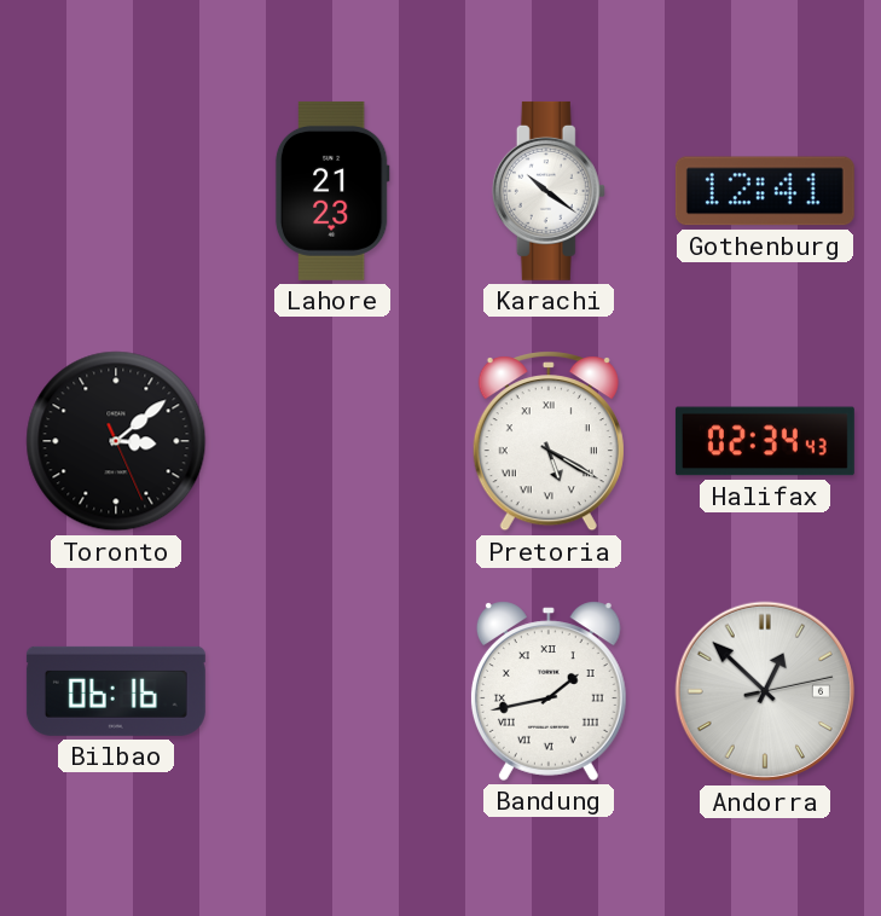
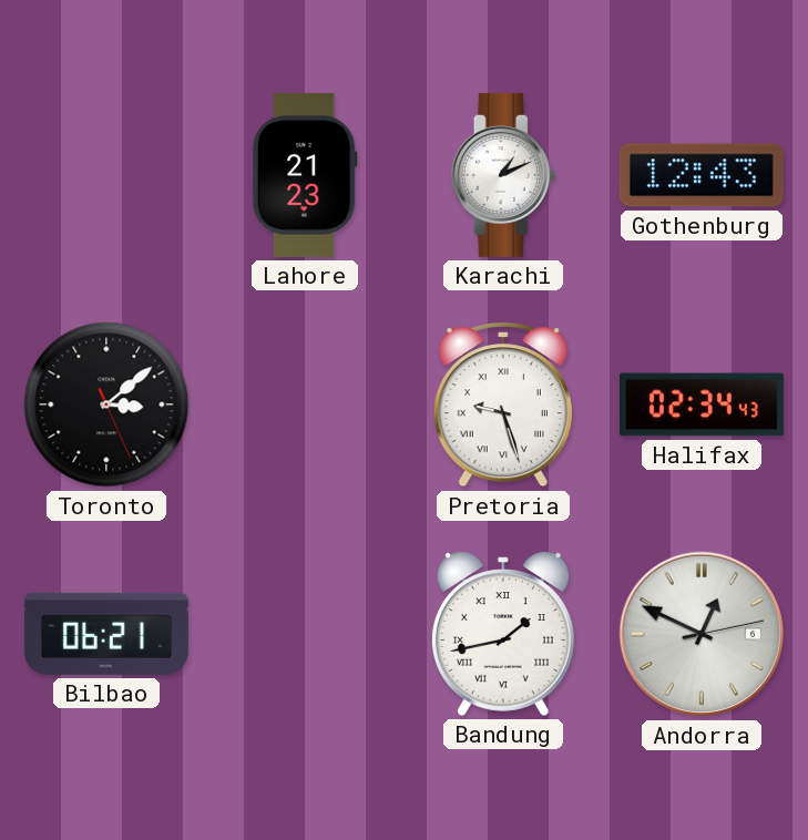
Karachi: 10:21 -> 1:11
Gothenburg: 12:41 -> 12:43
Pretoria: 5:20 -> 9:27
Bilbao: 06:16 -> 06:21
Andorra: 12:52 -> 12:49
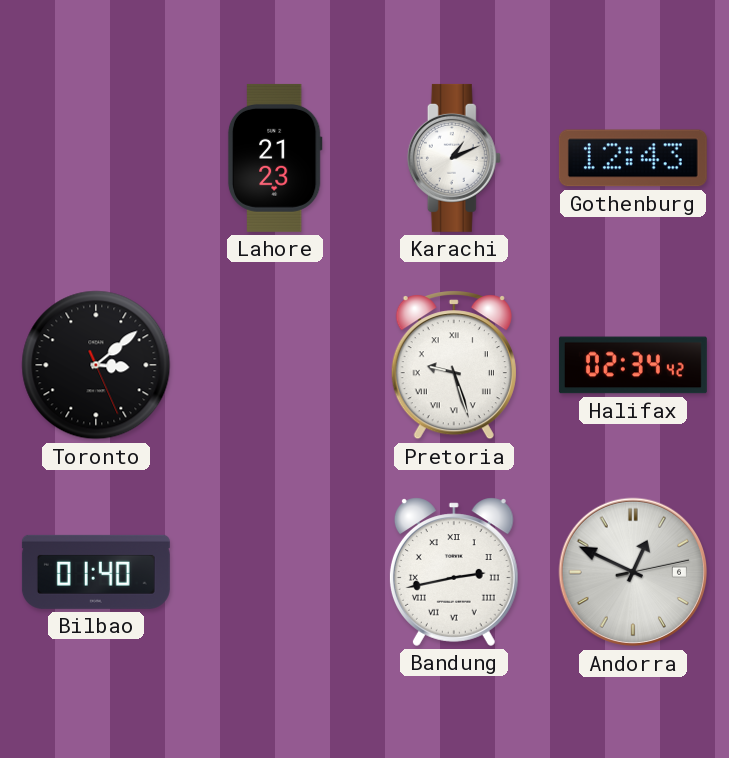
Halifax: 02:34:43 -> 02:34:42
Bilbao: 06:21 -> 01:40
Bandung: 1:43 -> 2:43
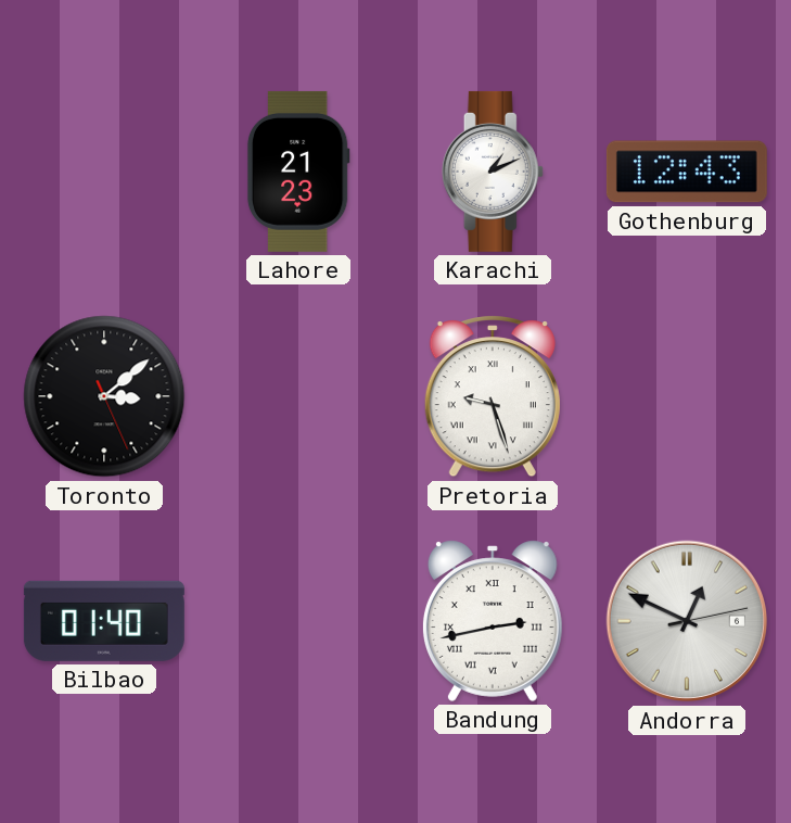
Halifax: 02:34 -> none
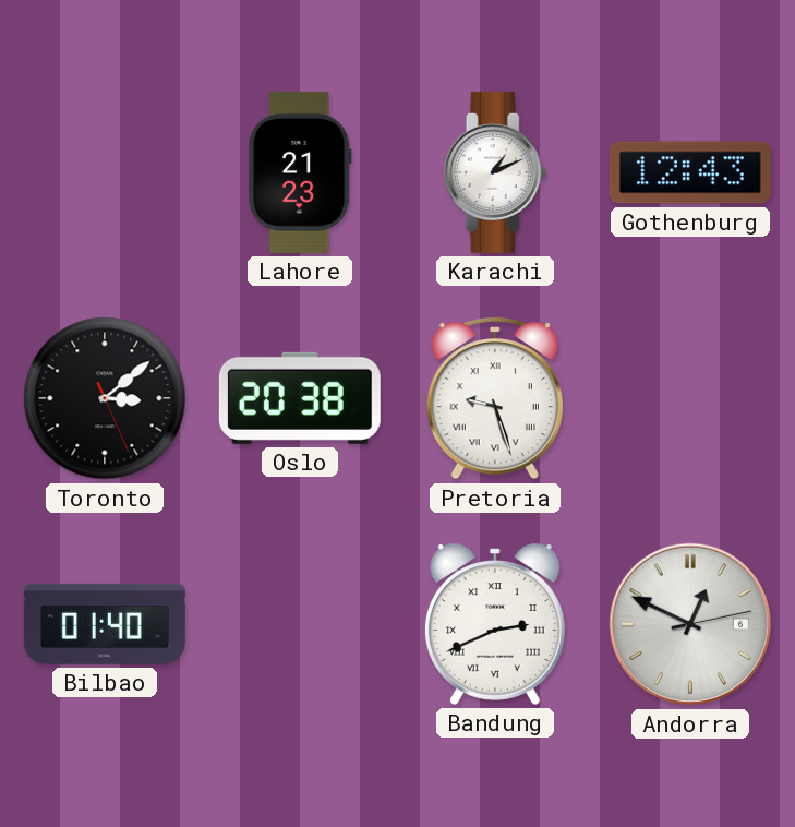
Oslo: none -> 20:38
Bandung: 2:43 -> 2:41
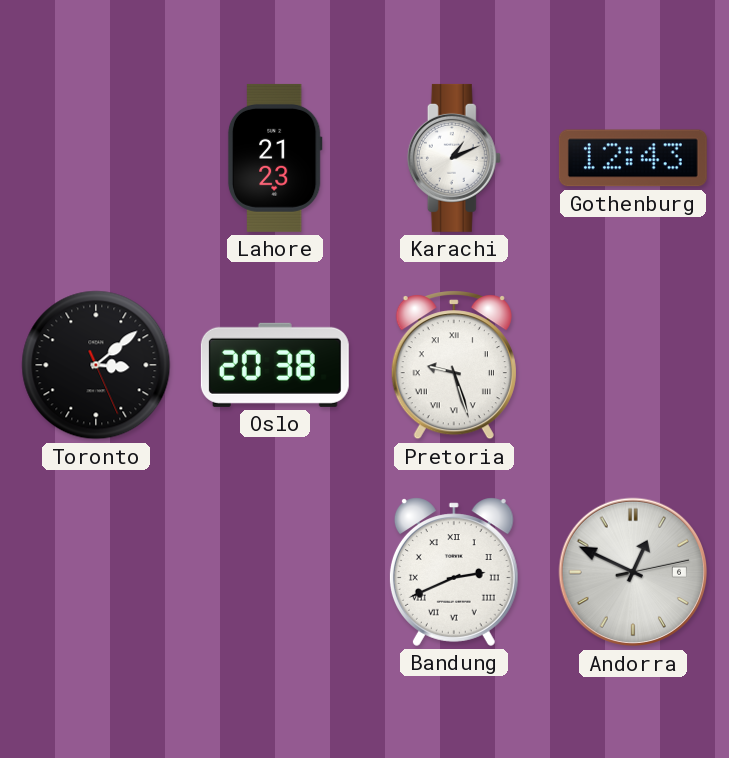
Bilbao: 01:40 -> none
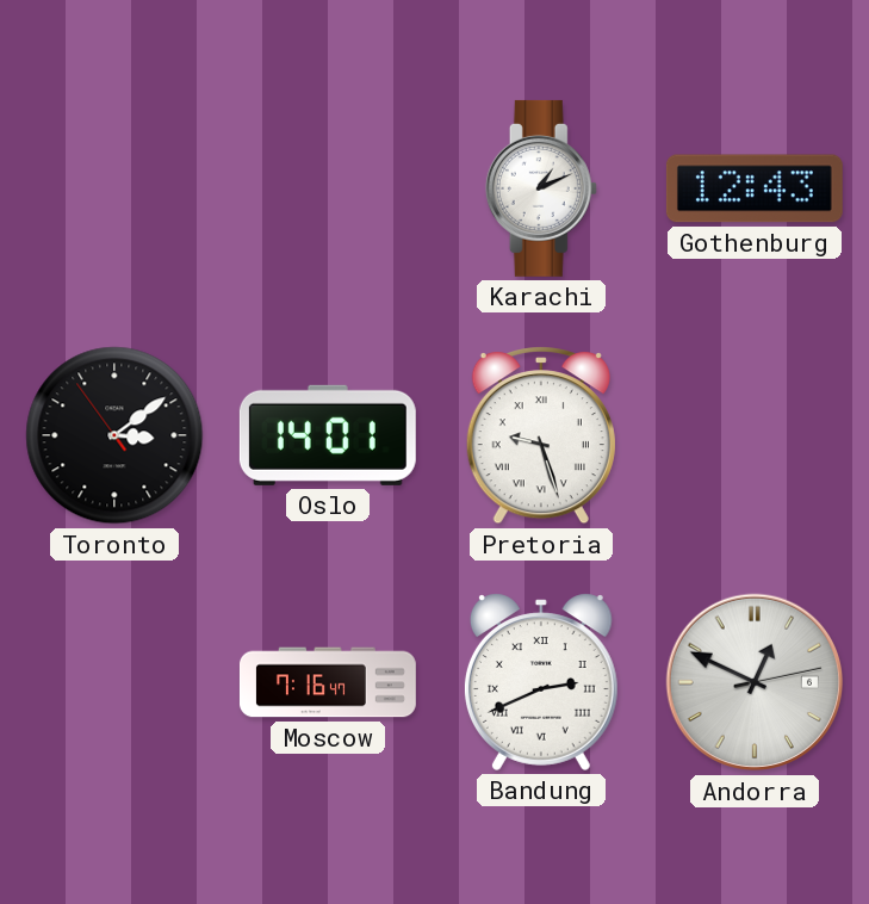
Lahore: 21:23 -> none
Toronto: 3:08:26 -> 3:08:54
Oslo: 20:38 -> 14:01
Moscow: none -> 7:16
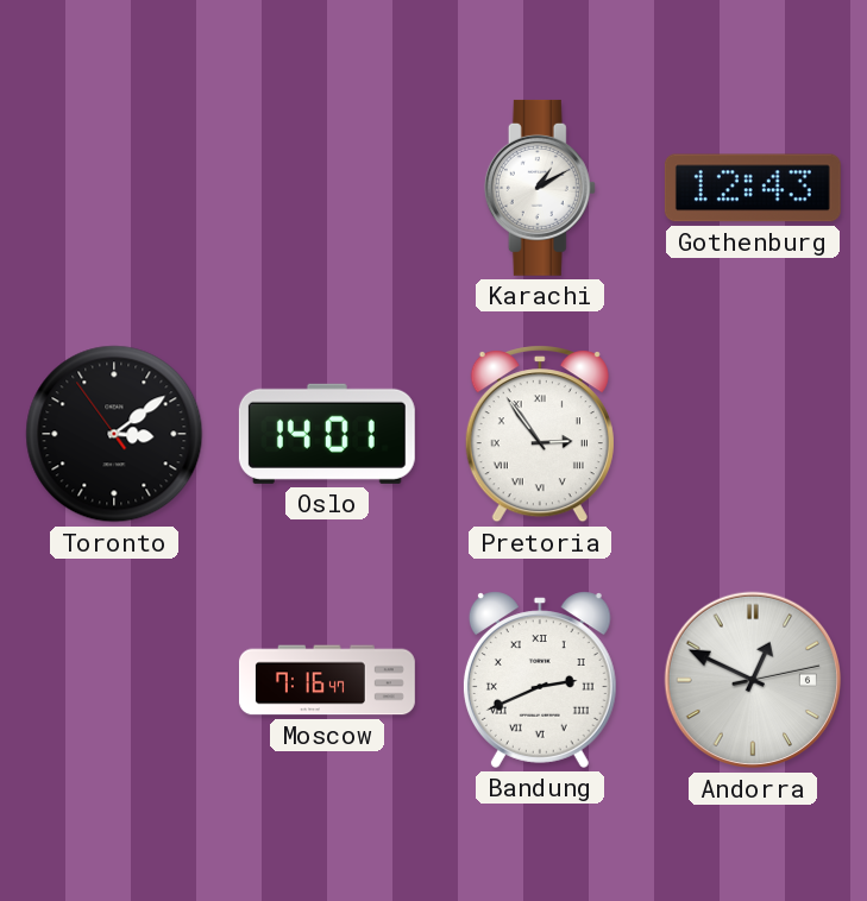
Karachi: 1:11 -> 1:10
Pretoria: 9:27 -> 2:54
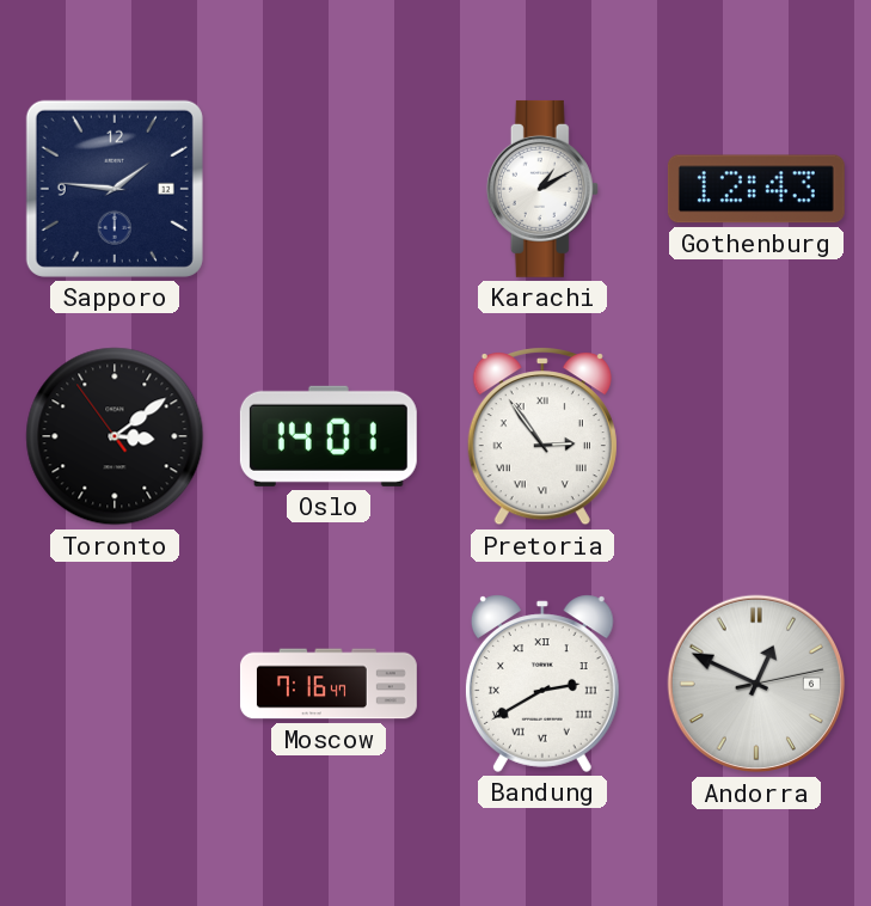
Sapporo: none -> 1:46
Bandung: 2:41 -> 2:40
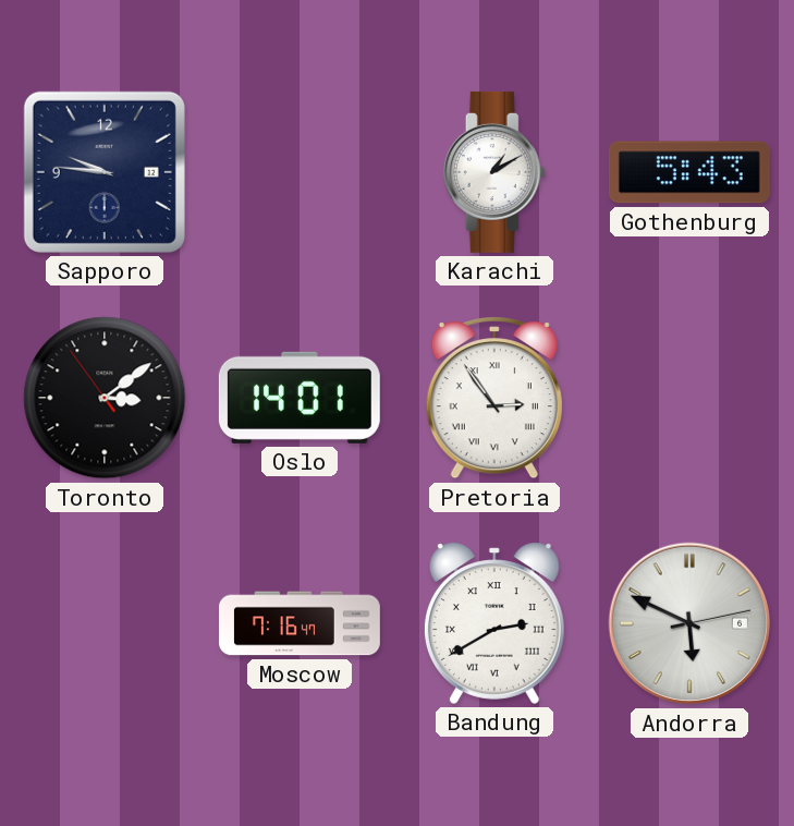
Sapporo: 1:46 -> 9:46
Gothenburg: 12:43 -> 5:43
Andorra: 12:49 -> 5:49
